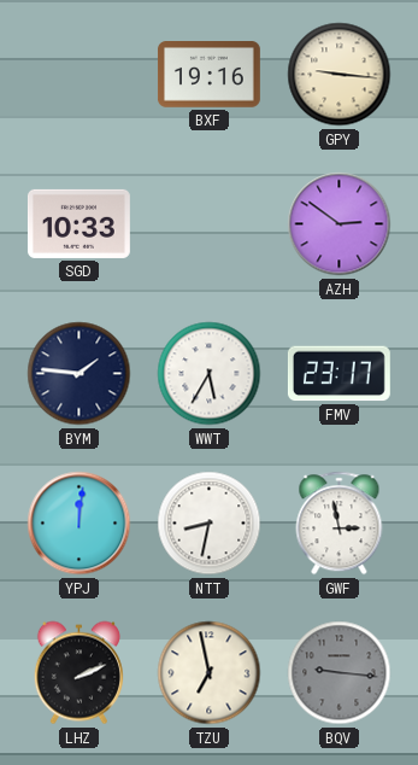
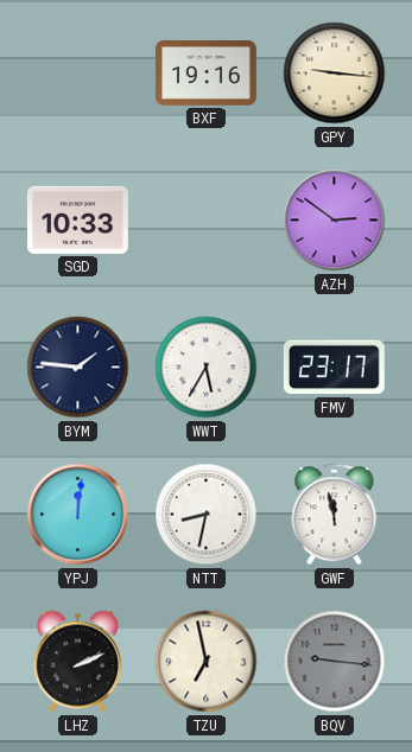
GWF: 2:58 -> 11:58
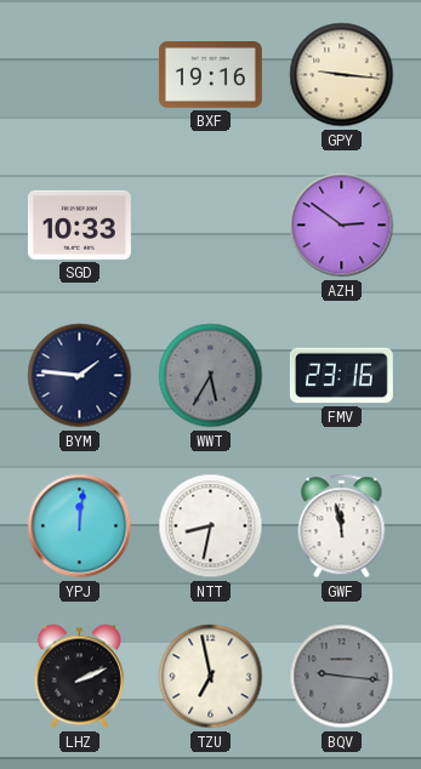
WWT dial: white -> grey
FMV: 23:17 -> 23:16
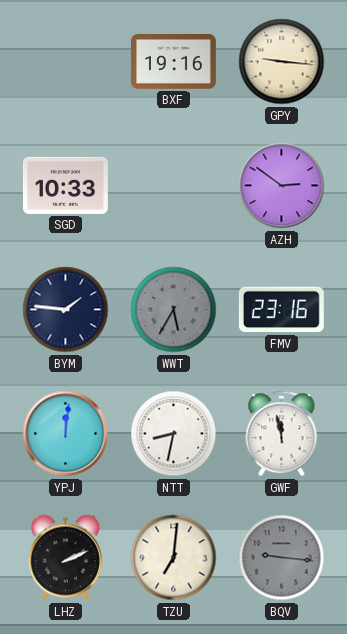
TZU: 6:58 -> 7:01
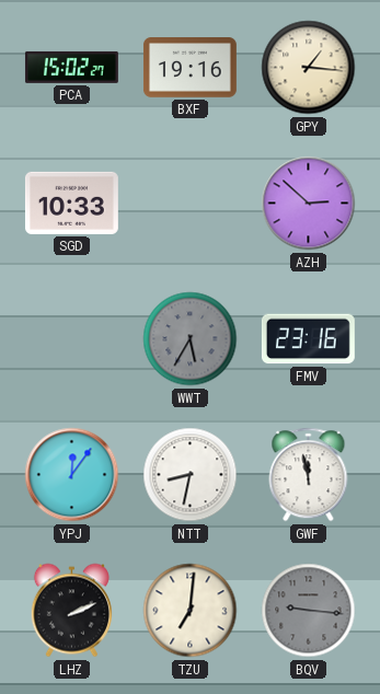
PCA: none -> 15:02
GPY: 9:16 -> 1:16
AZH: 2:51 -> 2:52
BYM: 1:46 -> none
YPJ: 12:01 -> 12:06
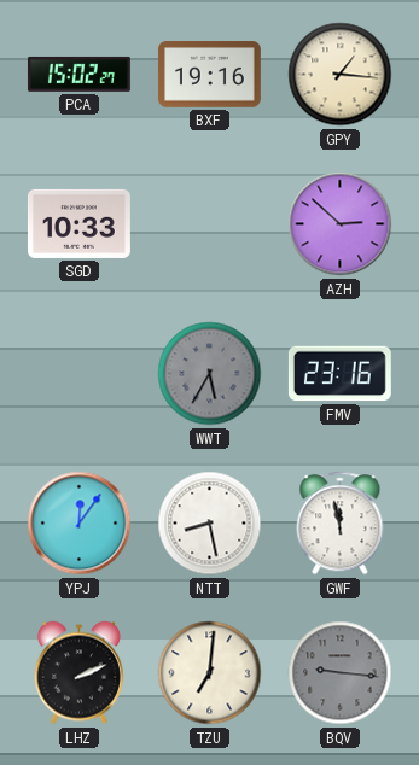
NTT: 8:32 -> 8:28
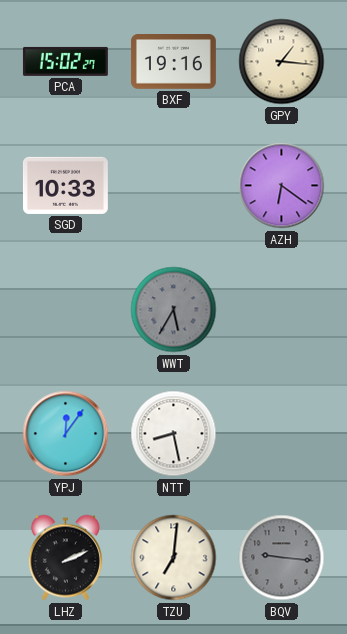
AZH: 2:52 -> 6:21
FMV: 23:16 -> none
GWF: 11:58 -> none
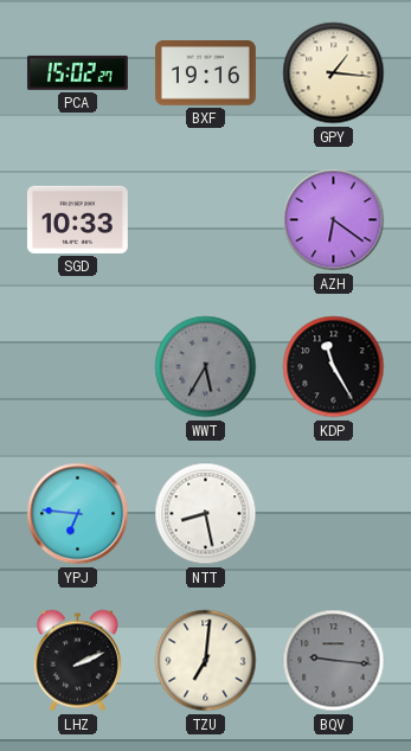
KDP: none -> 11:25
YPJ: 12:06 -> 6:46
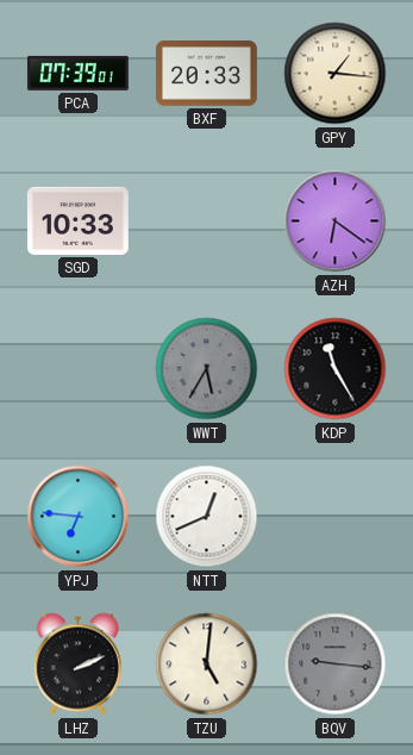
PCA: 15:02 -> 07:39
BXF: 19:16 -> 20:33
NTT: 8:28 -> 12:41
TZU: 7:01 -> 5:01
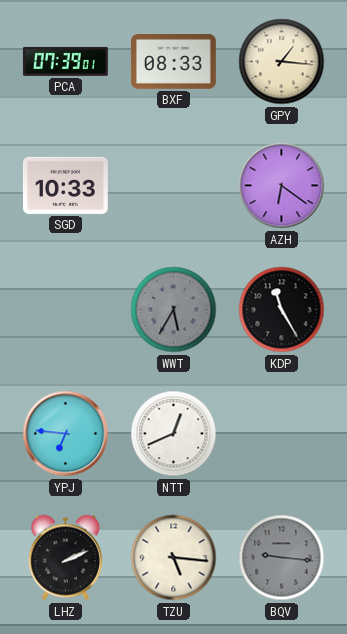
BXF: 20:33 -> 08:33
TZU: 5:01 -> 5:16
